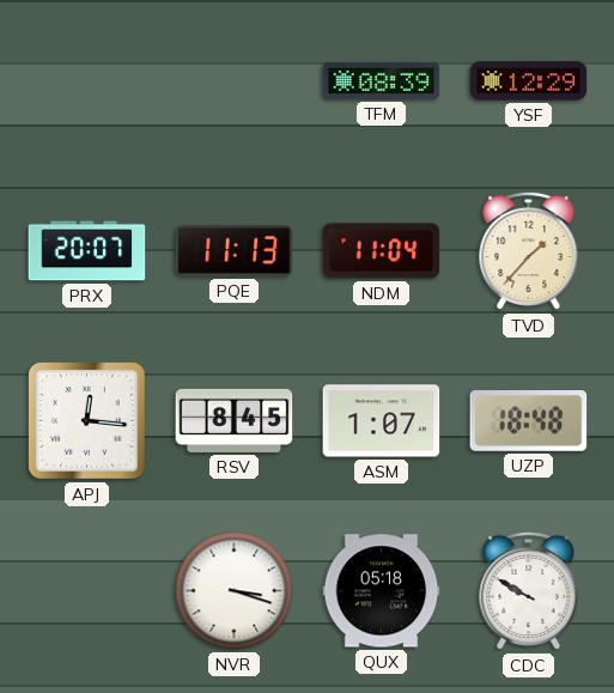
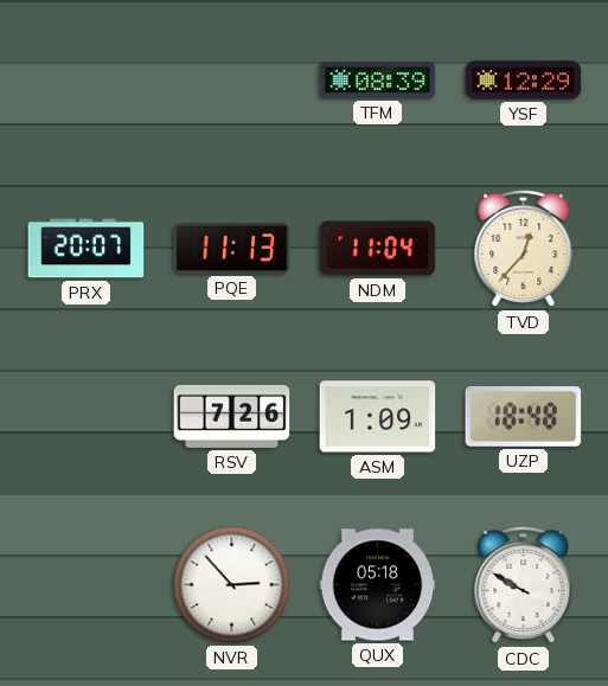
TVD: 1:37 -> 12:37
APJ: 12:16 -> none
RSV: 8:45 -> 7:26
ASM: 1:07 -> 1:09
NVR: 3:18 -> 2:53
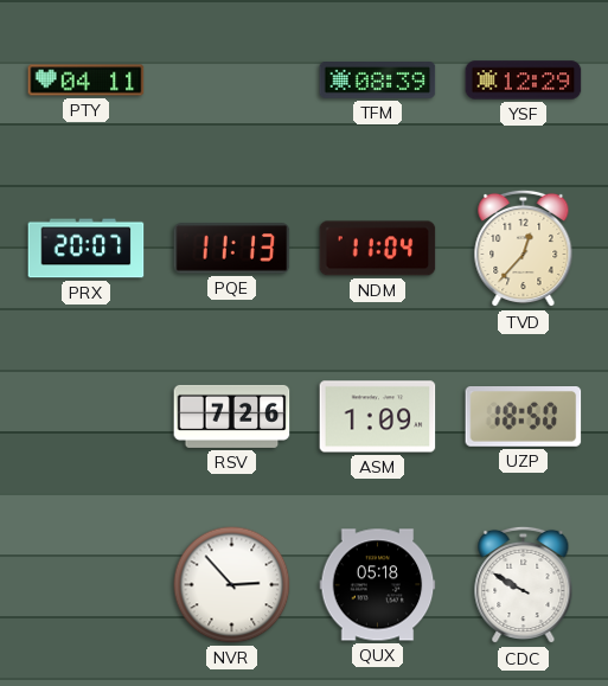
PTY: none -> 04:11
UZP: 18:48 -> 18:50
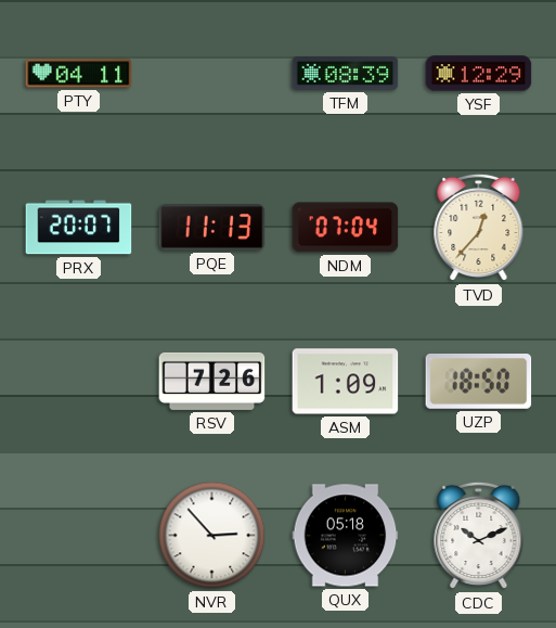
NDM: 11:04 -> 07:04
CDC: 9:50 -> 10:11
